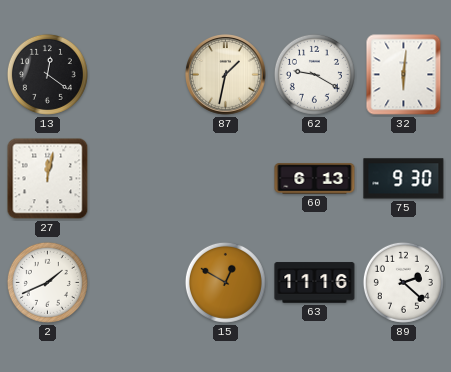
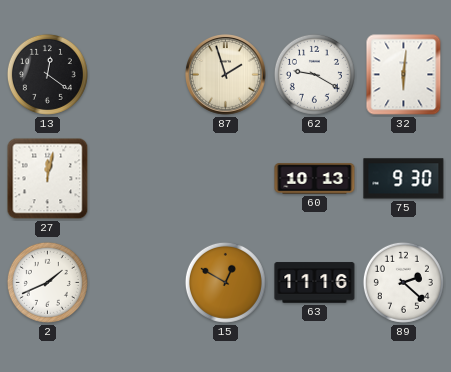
87: 1:32 -> 1:57
60: 6:13 -> 10:13
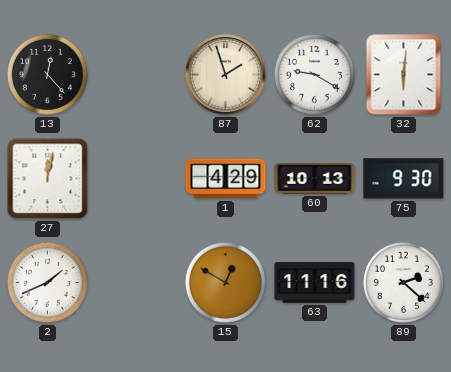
13: 12:21 -> 12:23
1: none -> 4:29
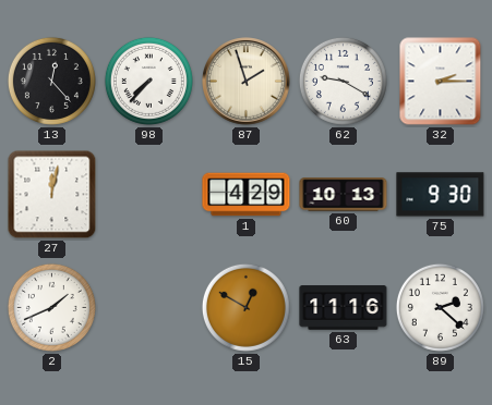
98: none -> 7:37
32: 6:01 -> 2:15
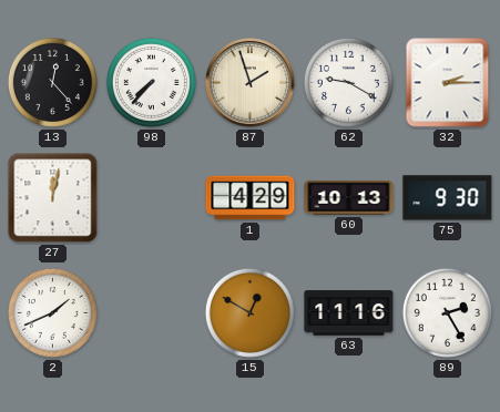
89: 2:22 -> 2:25
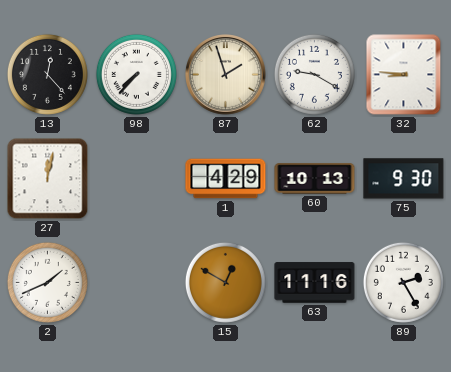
32: 2:15 -> 8:46
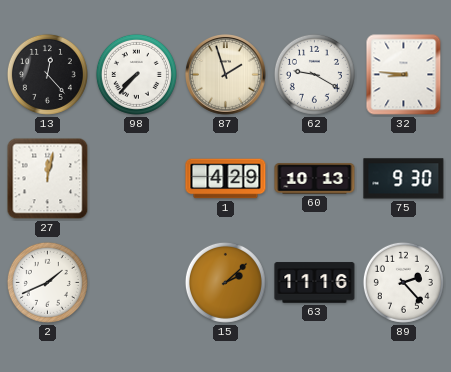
15: 12:50 -> 2:08
89: 2:25 -> 2:23
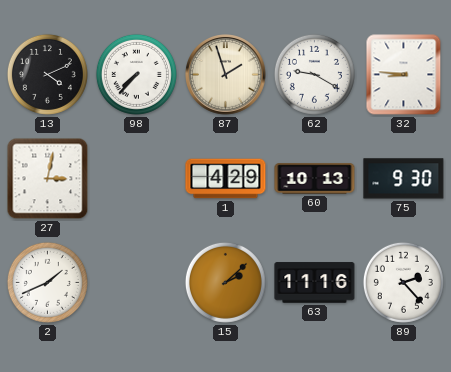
13: 12:23 -> 4:11
27: 12:02 -> 3:02
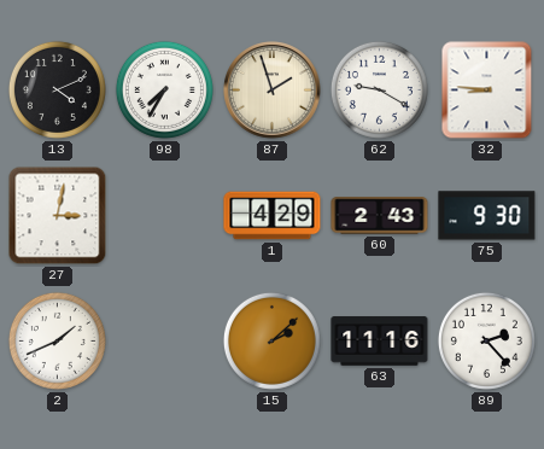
98: 7:37 -> 7:35
60: 10:13 -> 2:43
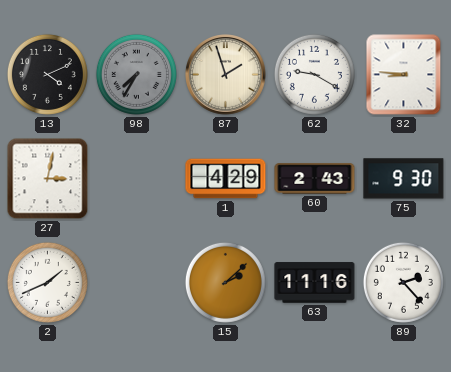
98 dial: white -> grey
